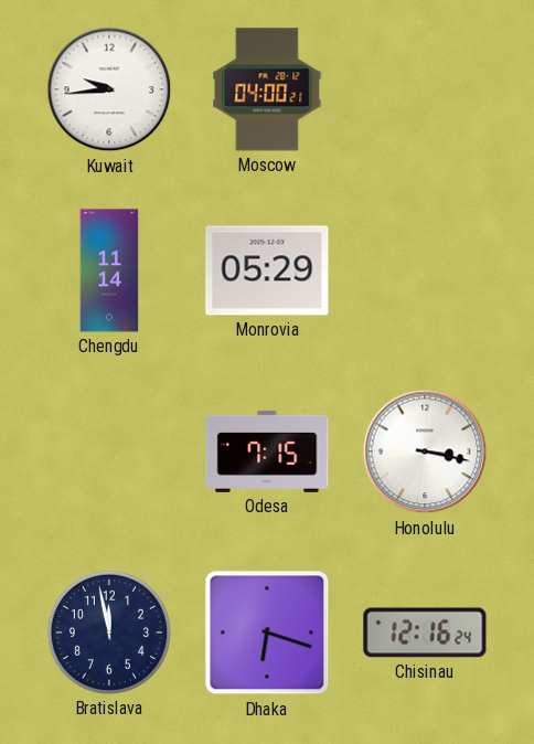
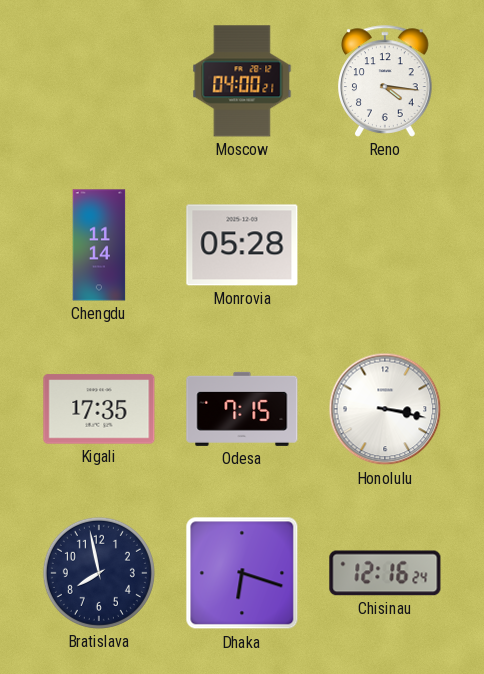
Kuwait: 9:44 -> none
Reno: none -> 4:16
Monrovia: 05:29 -> 05:28
Kigali: none -> 17:35
Bratislava: 11:58 -> 7:58
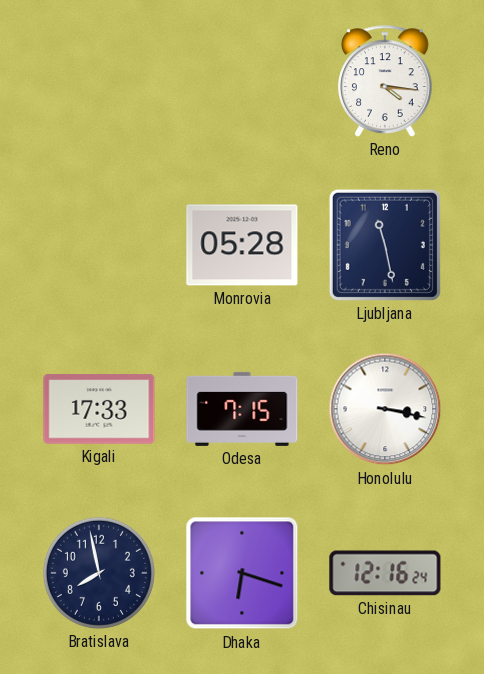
Moscow: 04:00 -> none
Chengdu: 11:14 -> none
Ljubljana: none -> 11:28
Kigali: 17:35 -> 17:33
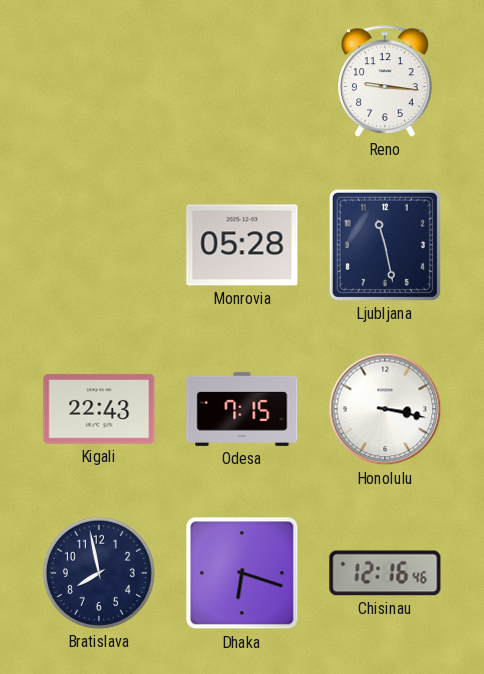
Reno: 4:16 -> 9:16
Kigali: 17:33 -> 22:43
Chisinau: 12:16:24 -> 12:16:46
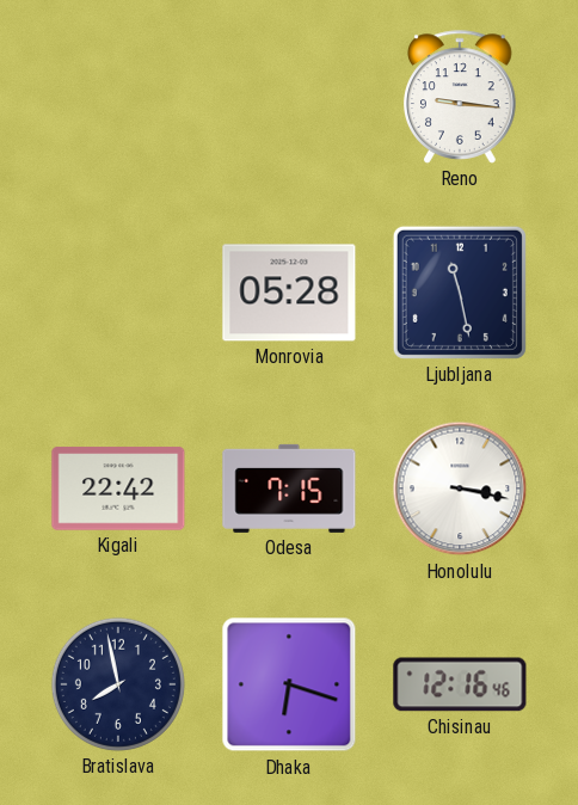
Kigali: 22:43 -> 22:42
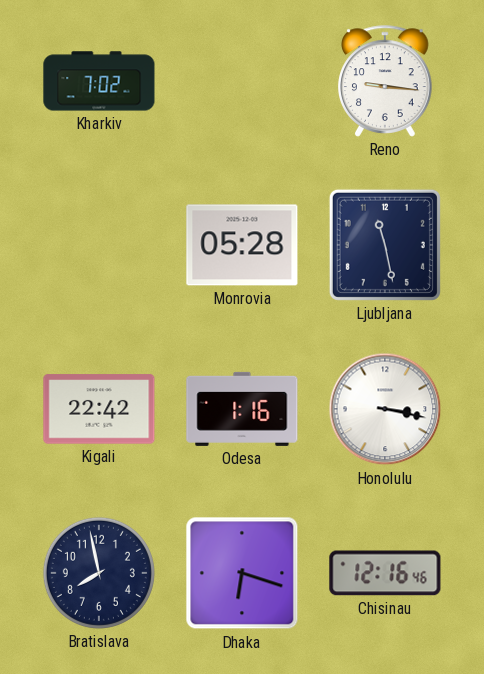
Kharkiv: none -> 7:02
Odesa: 7:15 -> 1:16
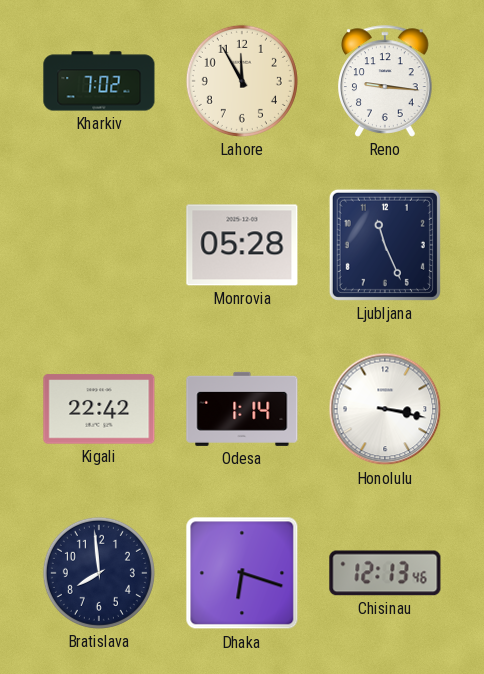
Lahore: none -> 11:55
Ljubljana: 11:28 -> 11:26
Odesa: 1:16 -> 1:14
Bratislava: 7:58 -> 7:59
Chisinau: 12:16 -> 12:13
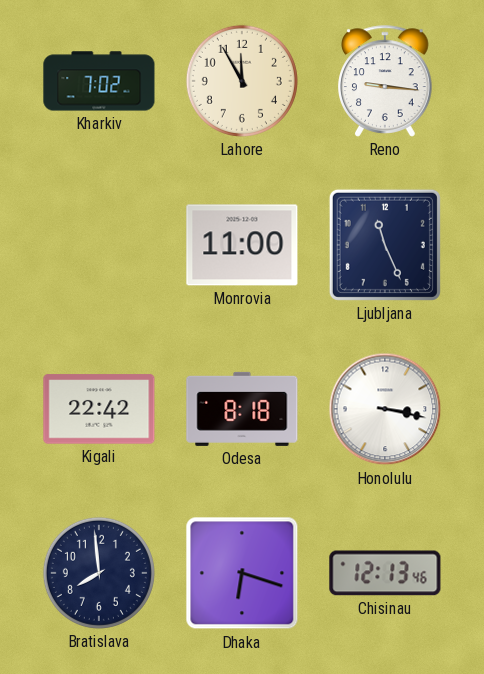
Monrovia: 05:28 -> 11:00
Odesa: 1:14 -> 8:18
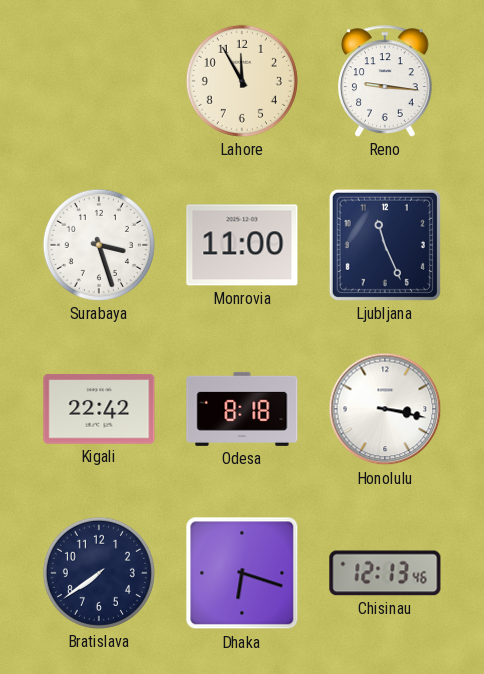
Kharkiv: 7:02 -> none
Surabaya: none -> 3:27
Bratislava: 7:59 -> 7:39
